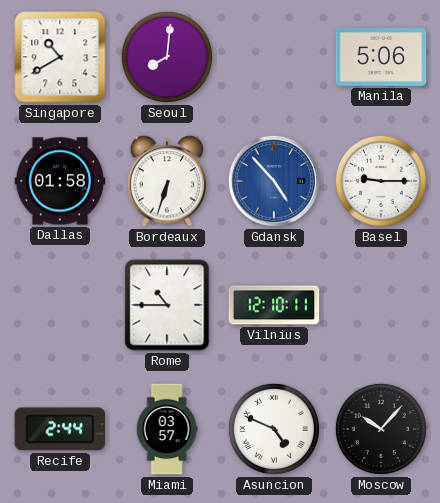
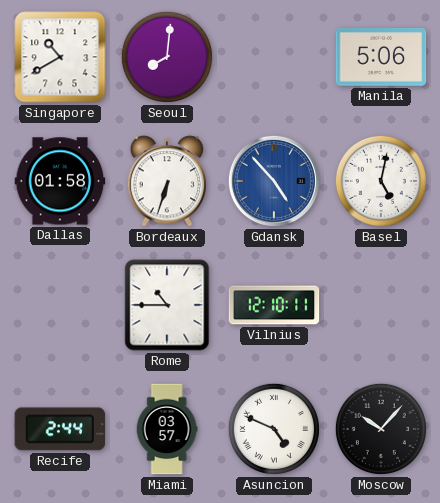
Basel: 9:15 -> 5:02
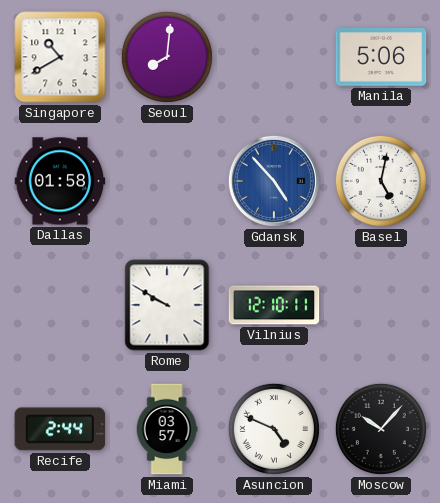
Bordeaux: 6:33 -> none
Rome: 10:45 -> 9:50
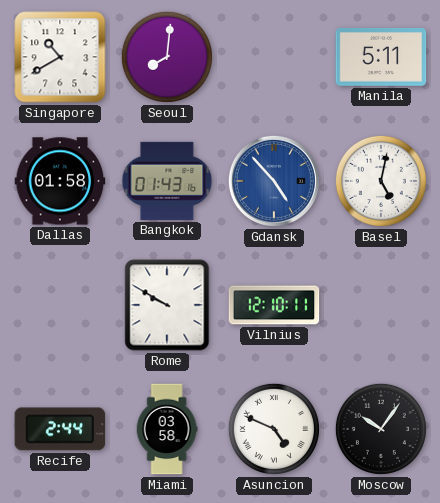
Manila: 5:06 -> 5:11
Bangkok: none -> 01:43
Miami: 03:57 -> 03:58
Moscow: 10:07 -> 10:06
